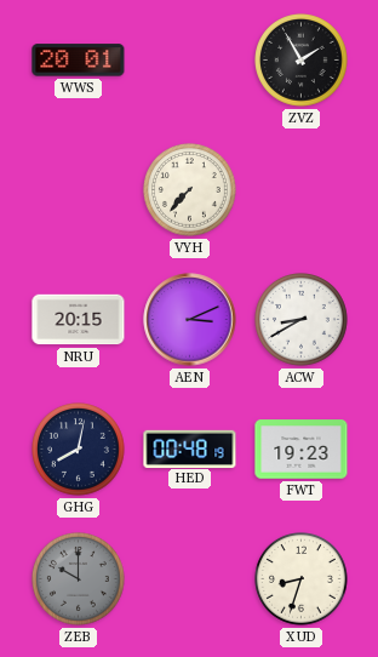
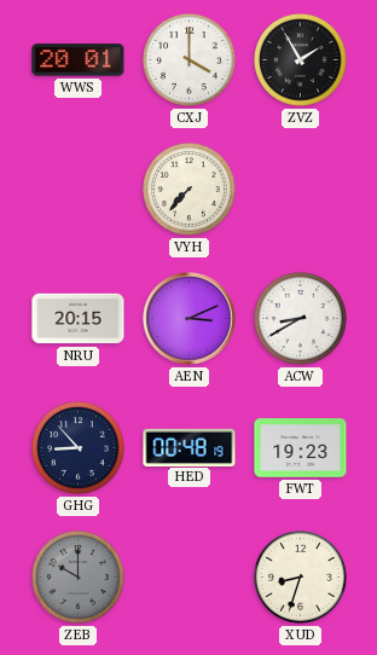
CXJ: none -> 4:00
GHG: 8:02 -> 8:53
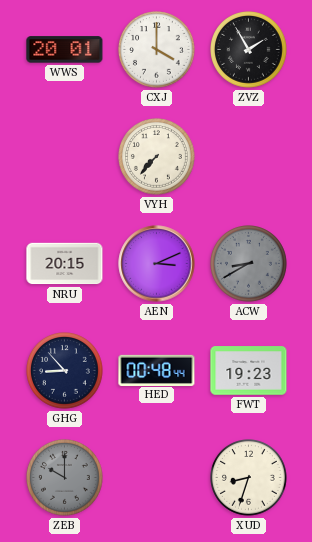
ACW dial: white -> grey
HED: 00:48:19 -> 00:48:44
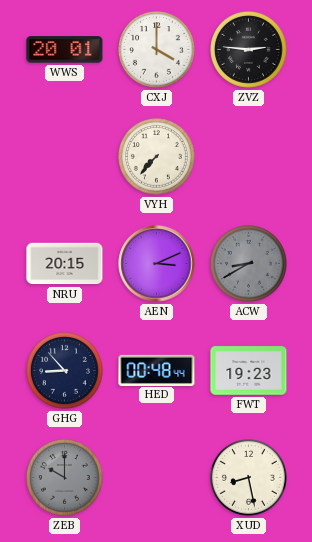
ZVZ: 1:55 -> 2:46
XUD: 8:33 -> 8:28
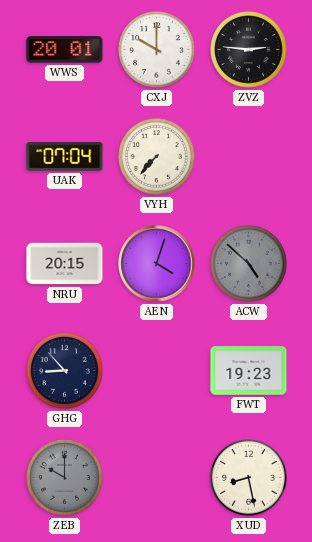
CXJ: 4:00 -> 10:00
UAK: none -> 07:04
AEN: 3:11 -> 4:03
ACW: 8:40 -> 4:52
HED: 00:48 -> none
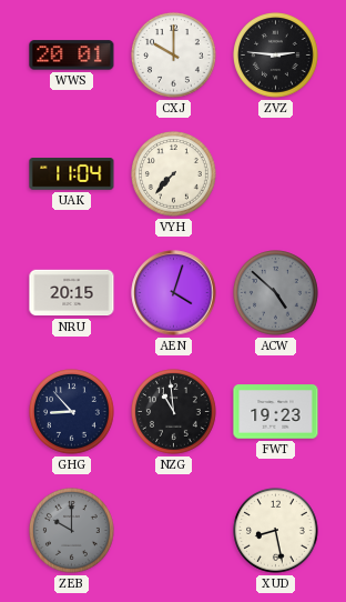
UAK: 07:04 -> 11:04
NZG: none -> 10:59
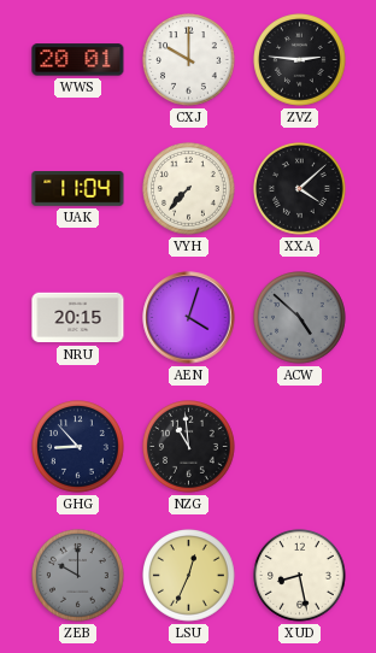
XXA: none -> 4:08
FWT: 19:23 -> none
LSU: none -> 12:34
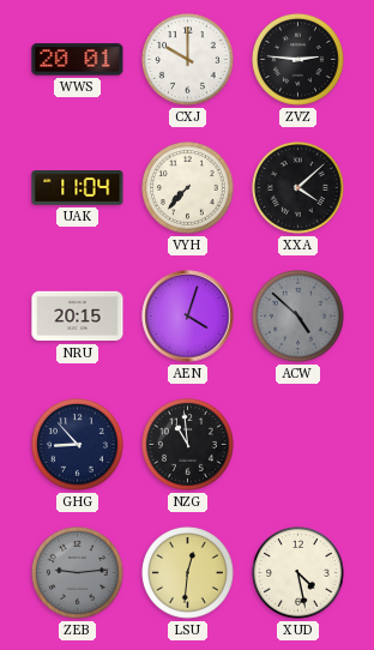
ZEB: 10:00 -> 9:14
LSU: 12:34 -> 12:31
XUD: 8:28 -> 4:28
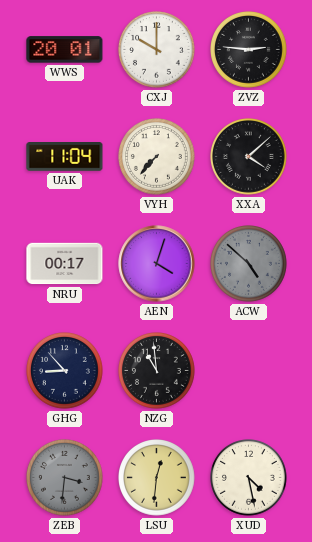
NRU: 20:15 -> 00:17
ZEB: 9:14 -> 3:31
